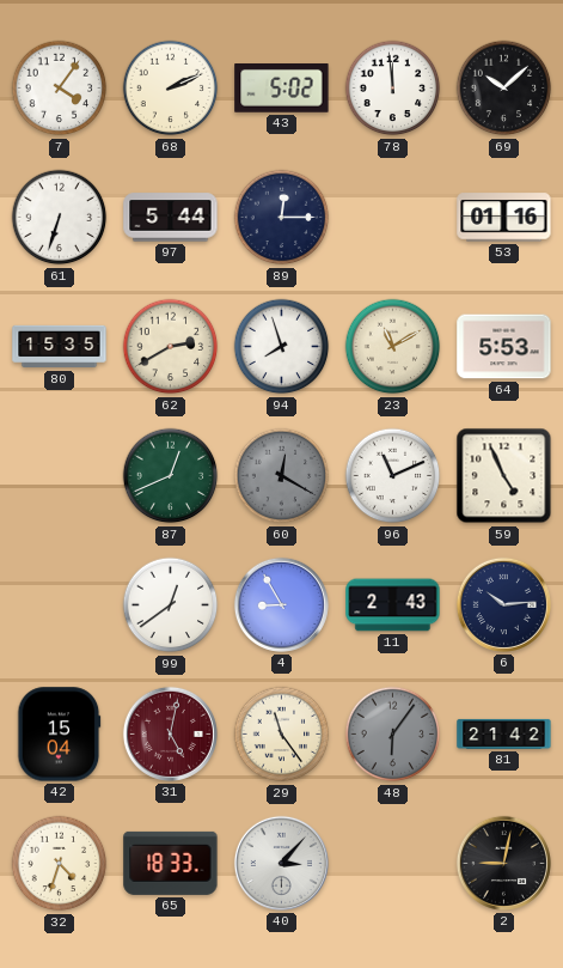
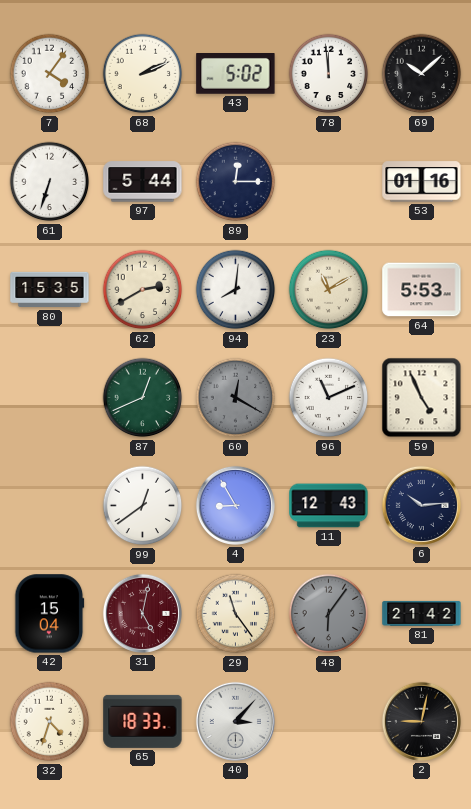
94: 7:57 -> 8:01
11: 2:43 -> 12:43
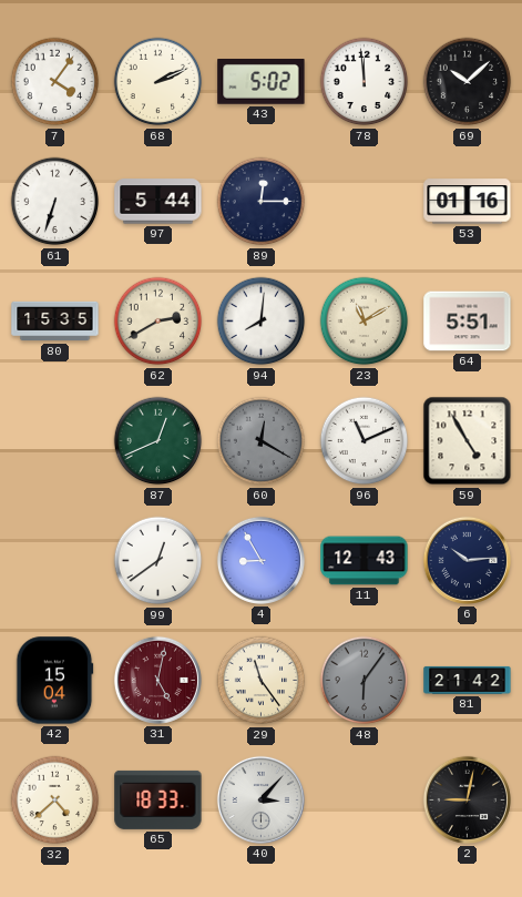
64: 5:53 -> 5:51
59: 4:56 -> 4:55
32: 4:33 -> 4:38
